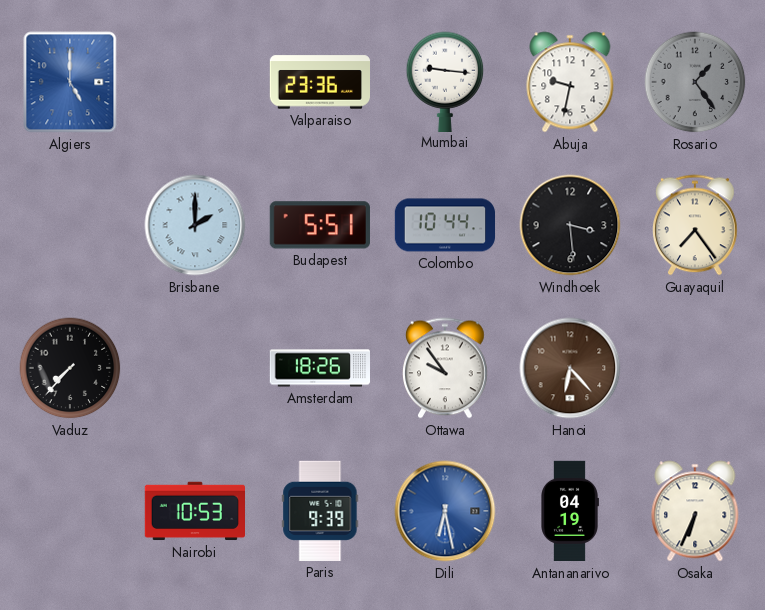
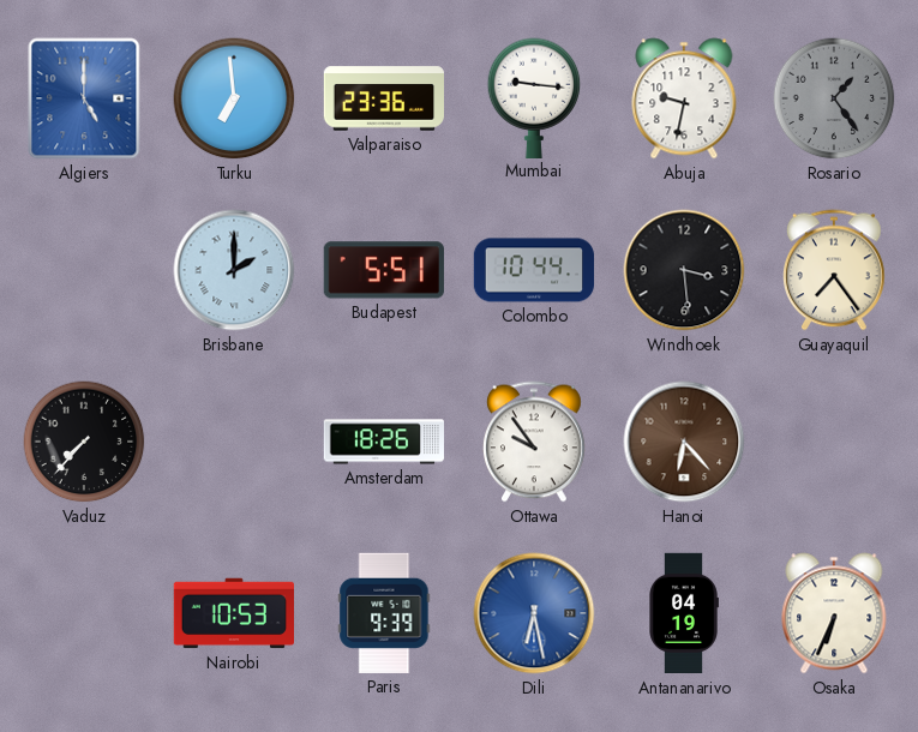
Turku: none -> 6:59
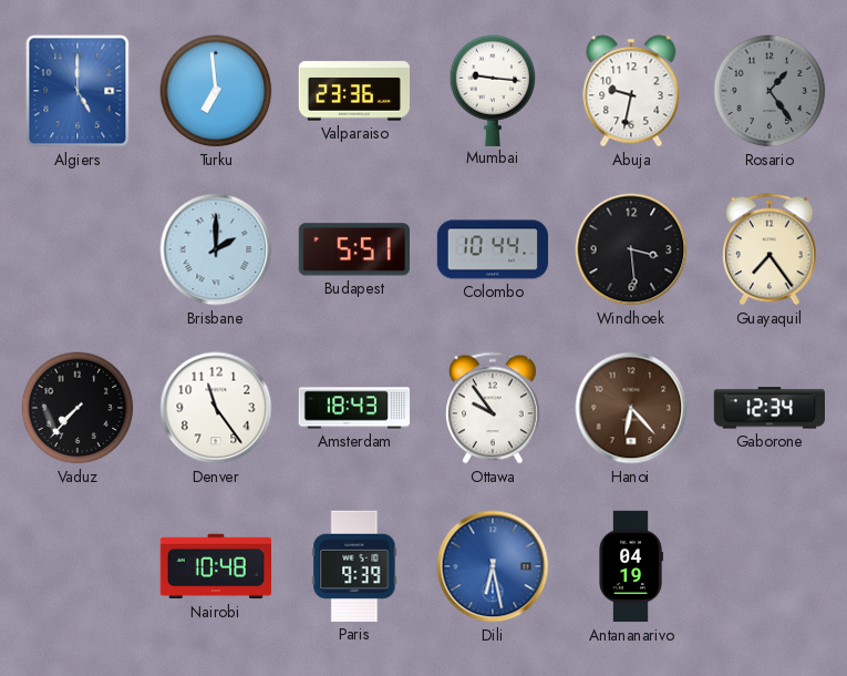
Denver: none -> 11:24
Amsterdam: 18:26 -> 18:43
Gaborone: none -> 12:34
Nairobi: 10:53 -> 10:48
Osaka: 6:34 -> none
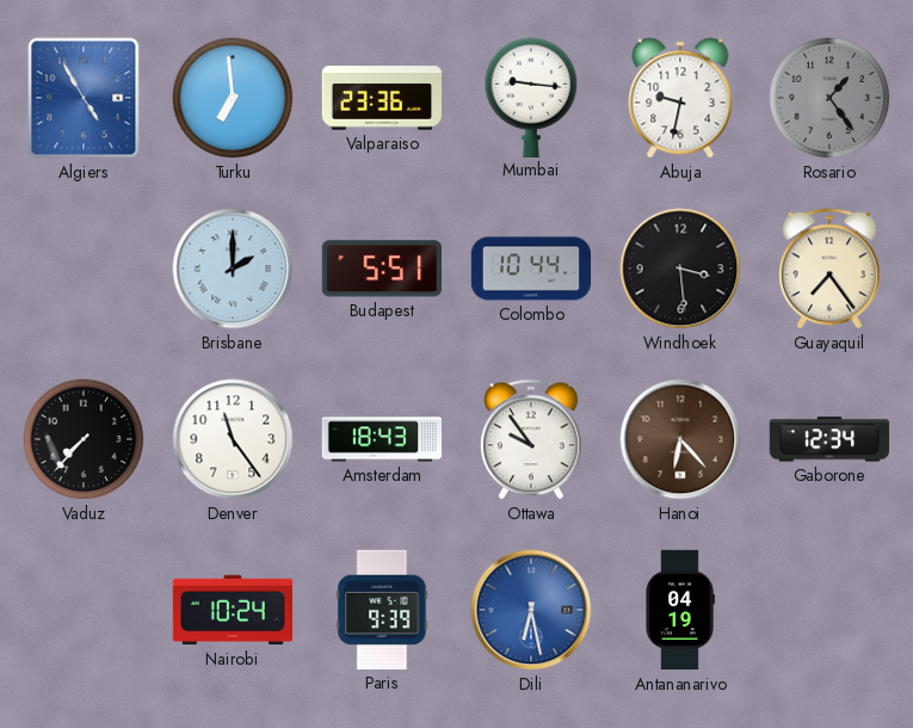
Algiers: 5:00 -> 4:55
Nairobi: 10:48 -> 10:24
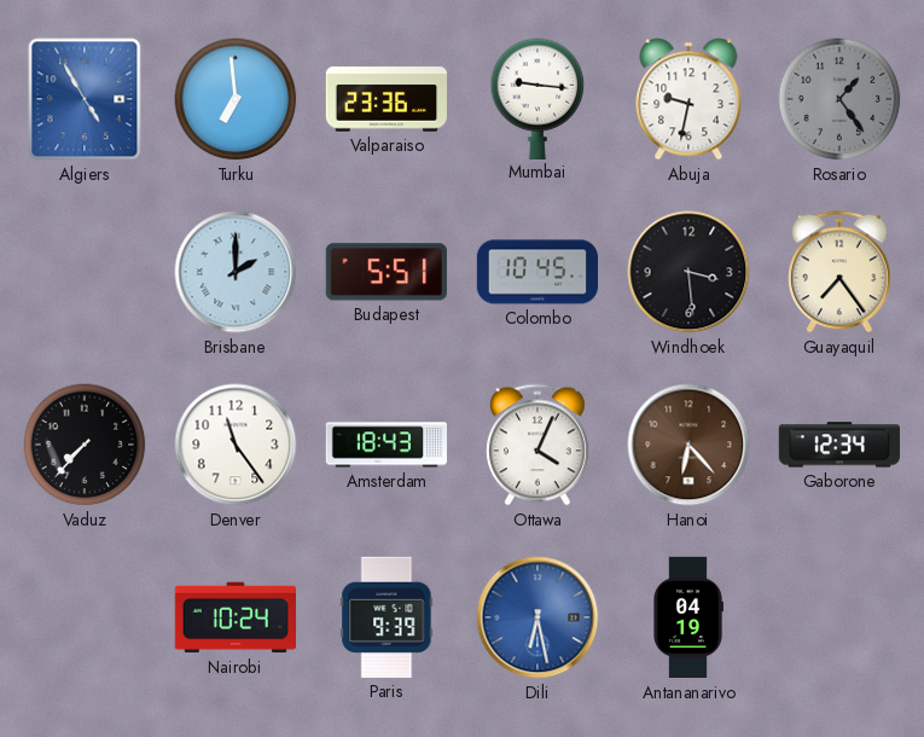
Colombo: 10:44 -> 10:45
Ottawa: 9:54 -> 4:04
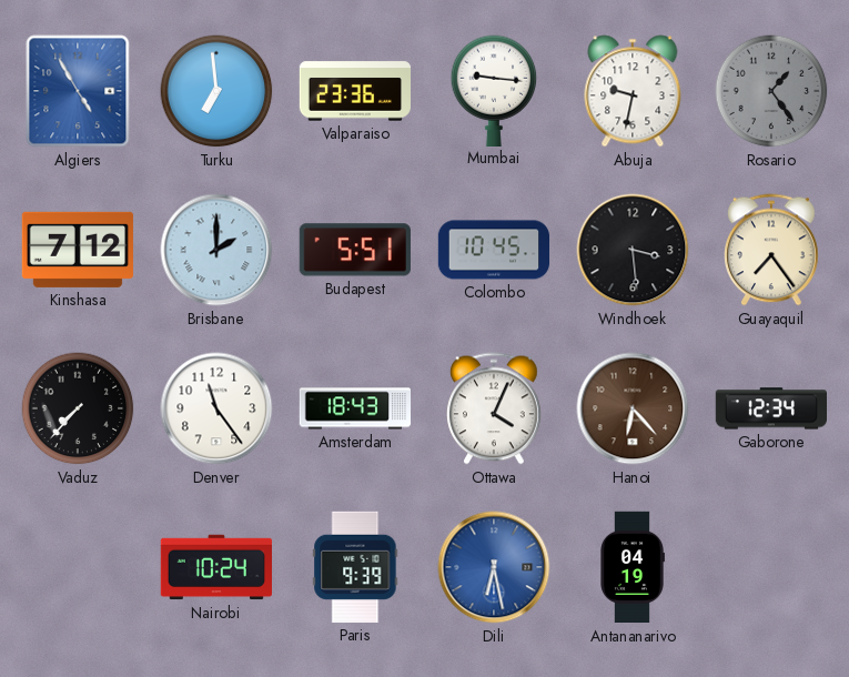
Kinshasa: none -> 7:12
